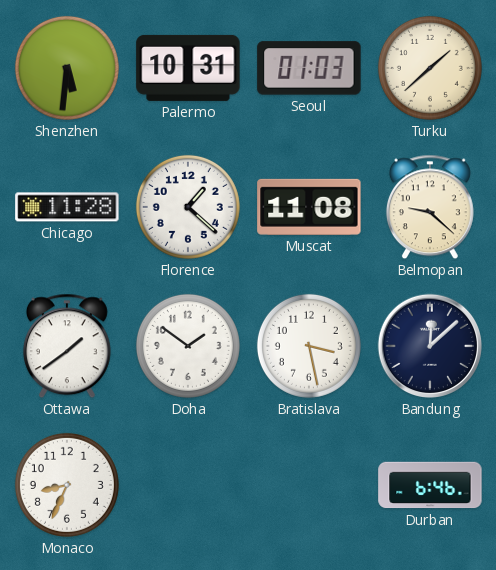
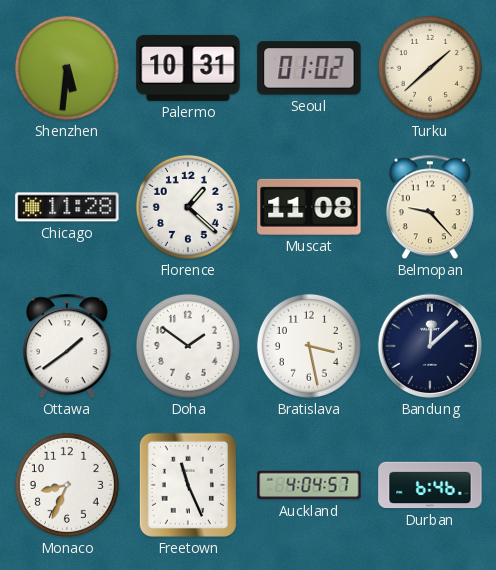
Seoul: 01:03 -> 01:02
Belmopan: 9:22 -> 9:23
Freetown: none -> 11:26
Auckland: none -> 4:04
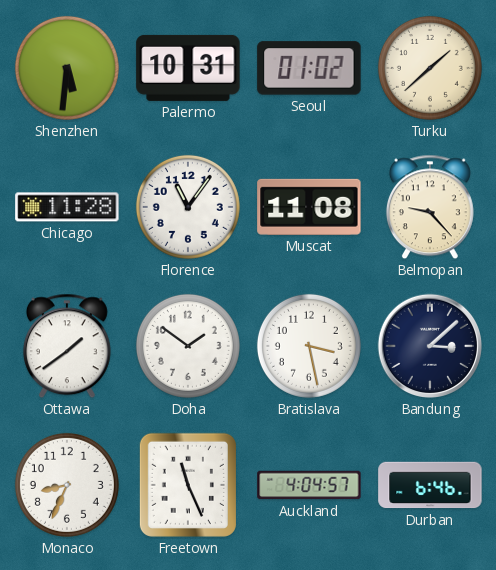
Florence: 1:22 -> 11:06
Bandung: 12:08 -> 3:08
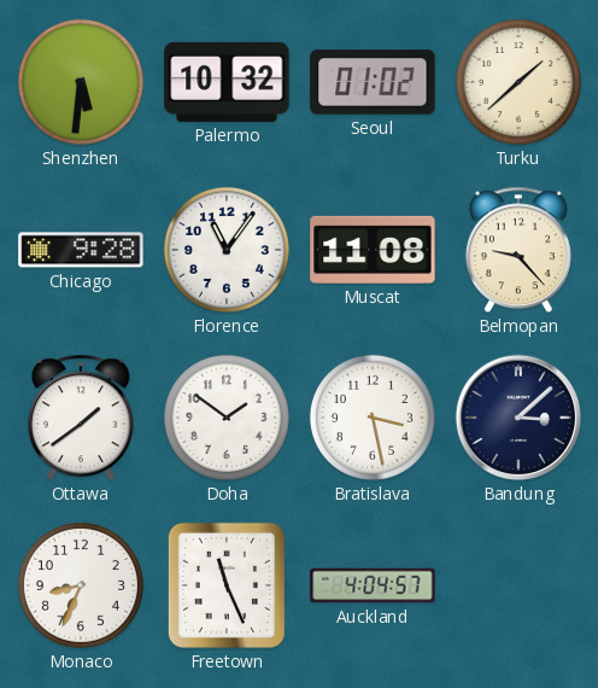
Palermo: 10:31 -> 10:32
Chicago: 11:28 -> 9:28
Durban: 6:46 -> none
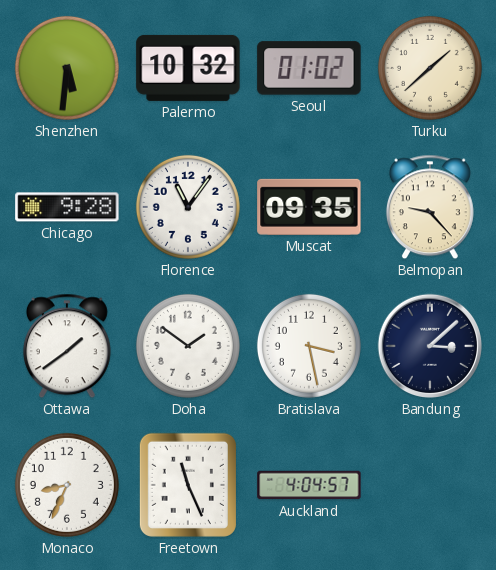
Muscat: 11:08 -> 09:35
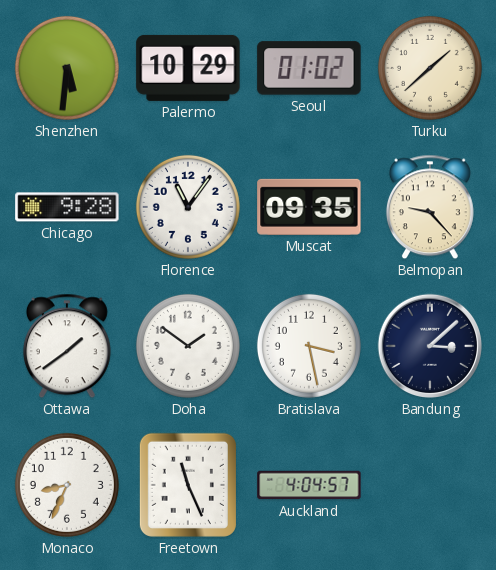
Palermo: 10:32 -> 10:29
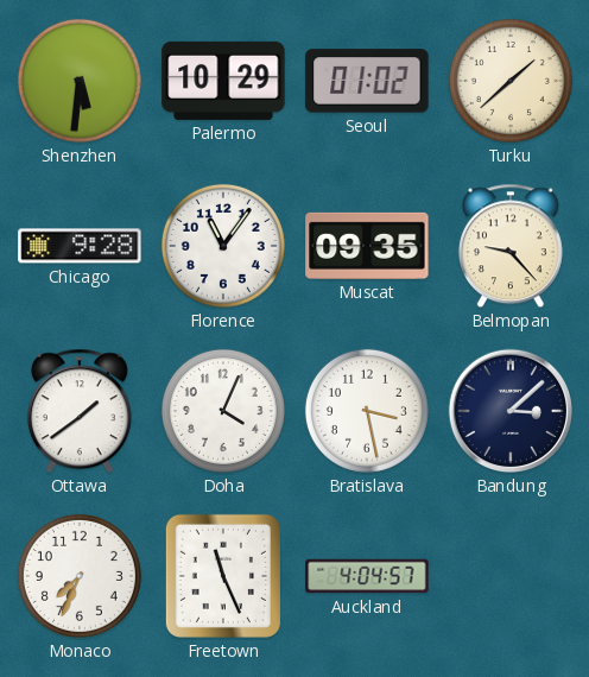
Doha: 1:51 -> 4:04
Monaco: 8:34 -> 7:34
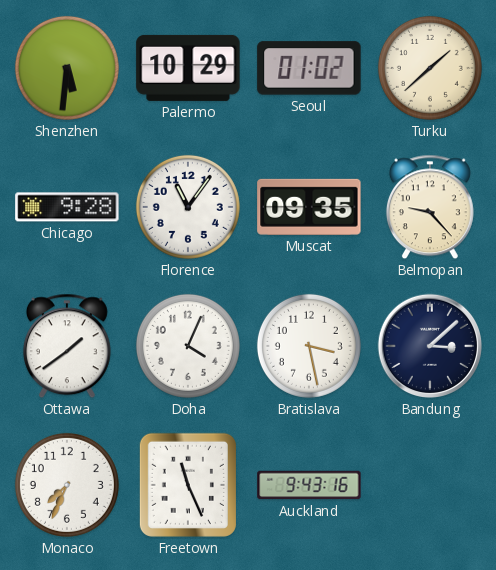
Auckland: 4:04 -> 9:43
